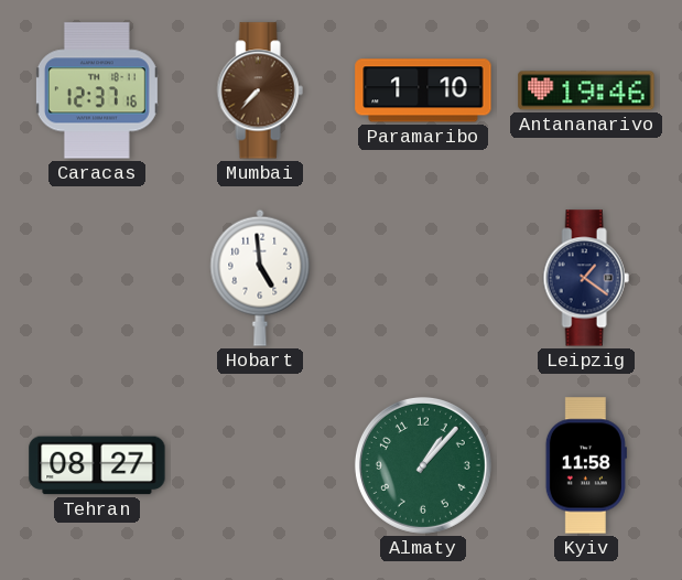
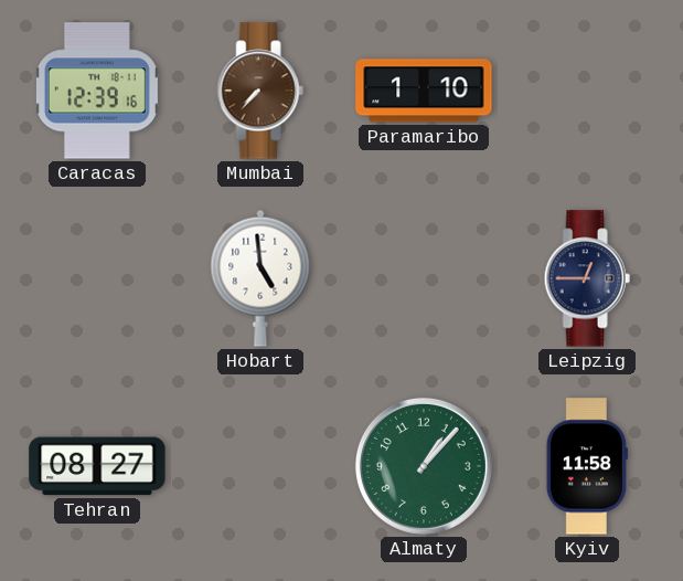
Caracas: 12:37 -> 12:39
Antananarivo: 19:46 -> none
Leipzig: 1:21 -> 12:45
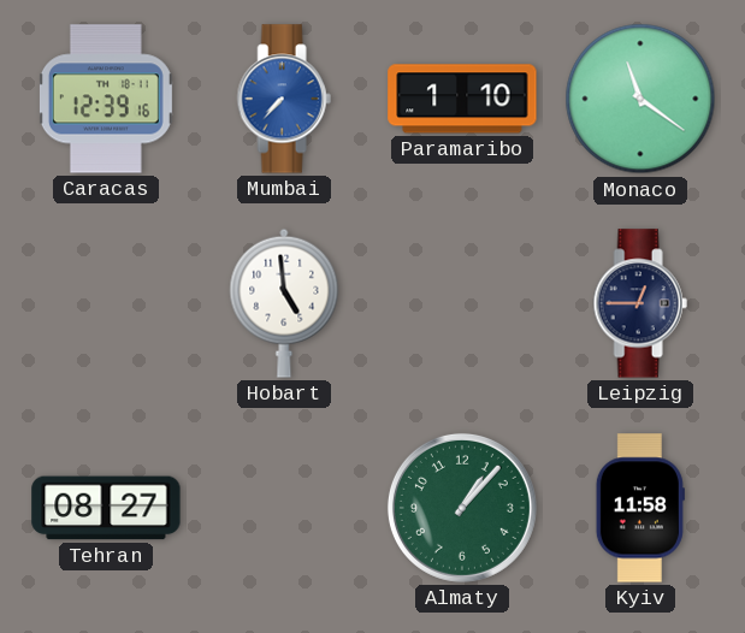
Mumbai dial: brown -> blue
Monaco: none -> 11:21
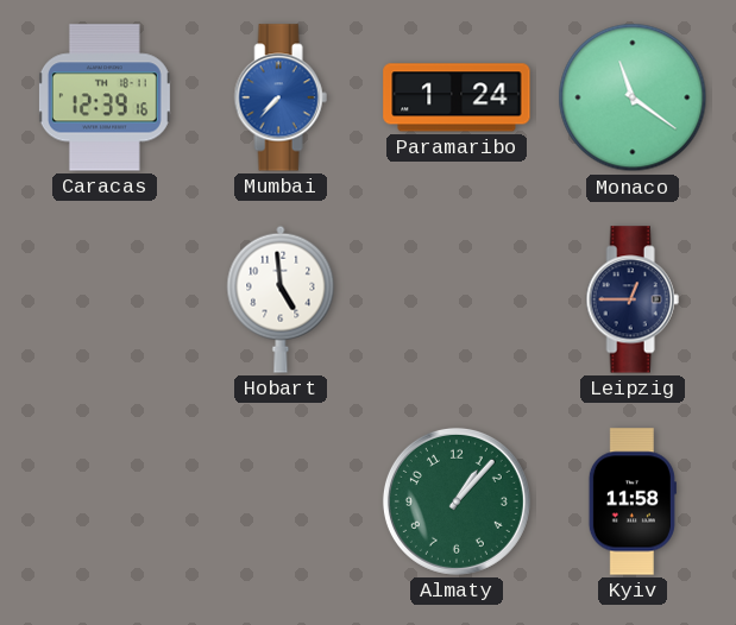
Paramaribo: 1:10 -> 1:24
Tehran: 08:27 -> none
